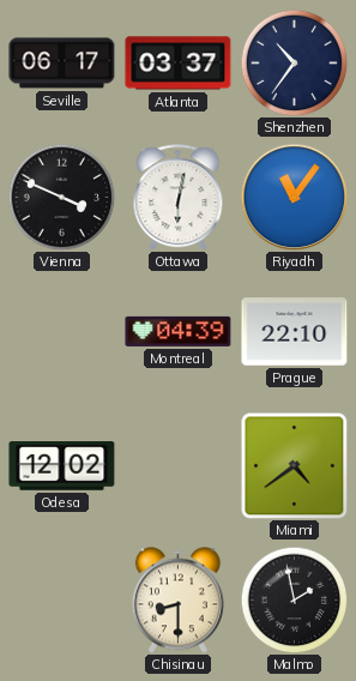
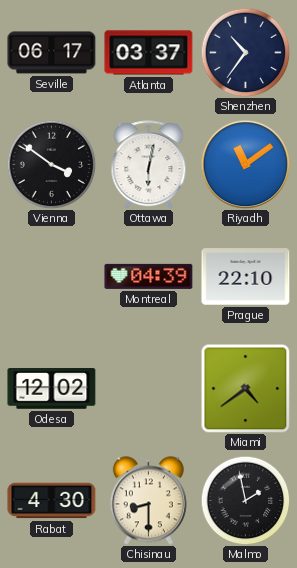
Vienna: 3:49 -> 3:51
Riyadh: 11:06 -> 11:09
Rabat: none -> 4:30
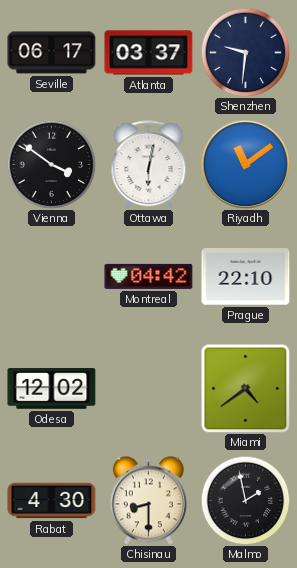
Shenzhen: 10:36 -> 9:31
Montreal: 04:39 -> 04:42
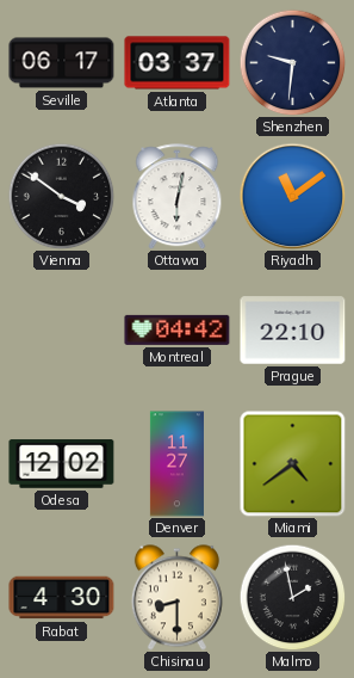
Denver: none -> 11:27
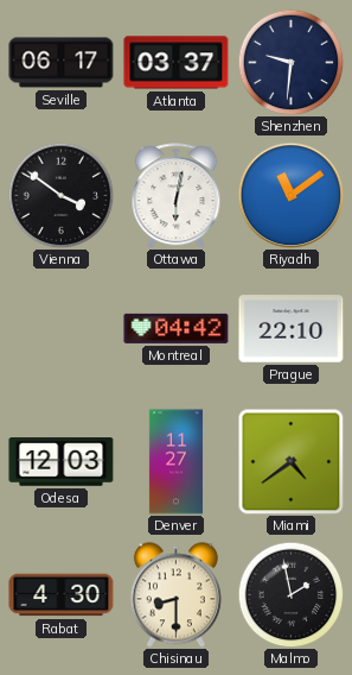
Odesa: 12:02 -> 12:03
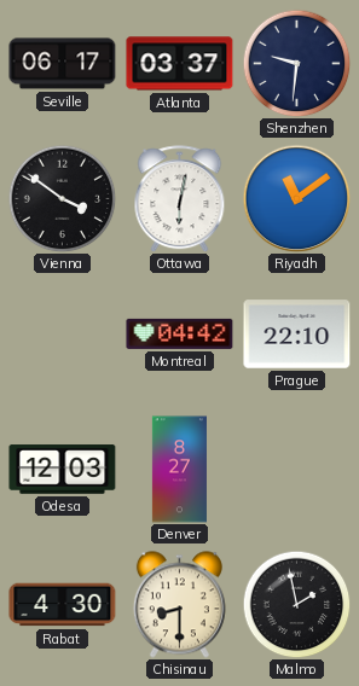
Denver: 11:27 -> 8:27
Miami: 4:39 -> none
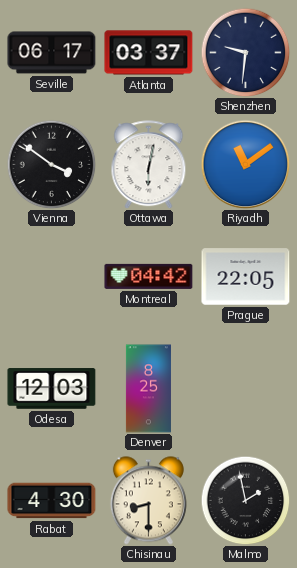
Prague: 22:10 -> 22:05
Denver: 8:27 -> 8:25
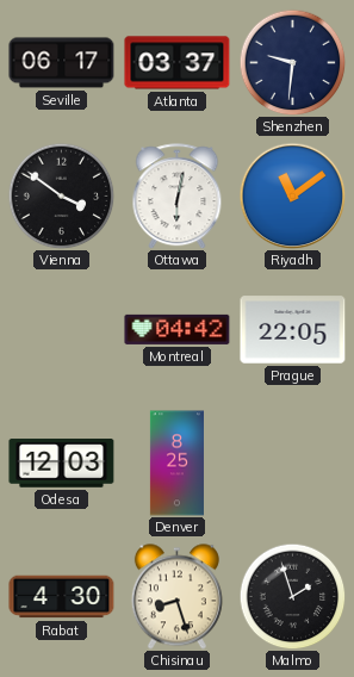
Chisinau: 8:30 -> 8:27
Malmo: 1:58 -> 1:57
